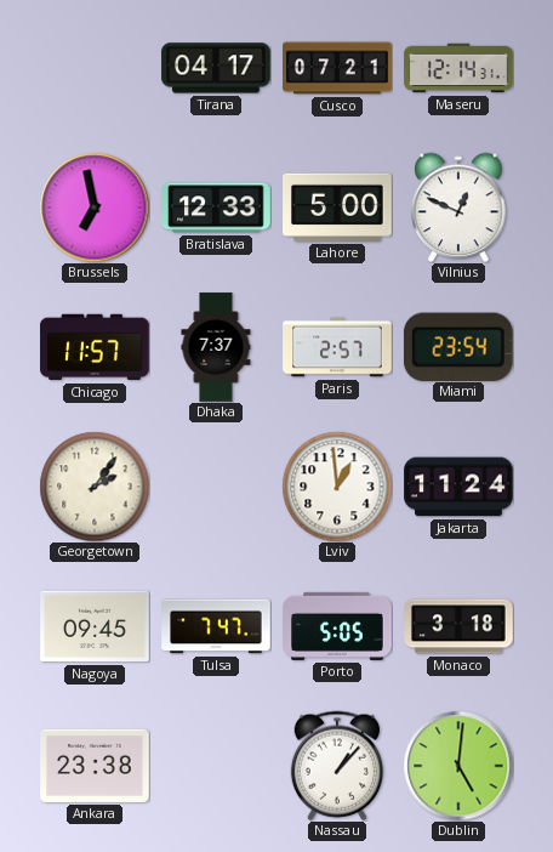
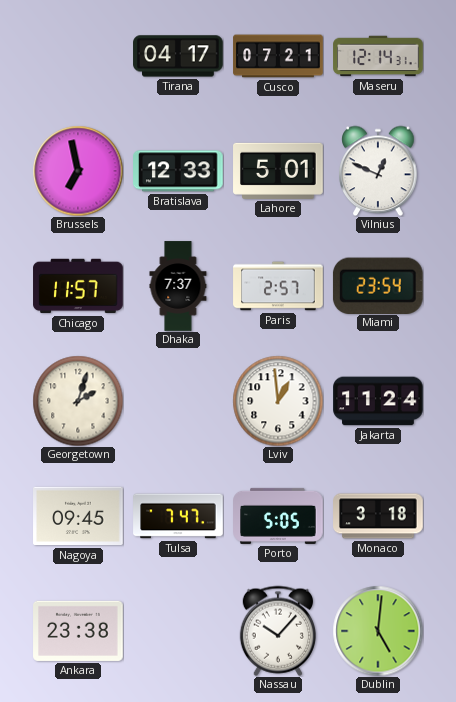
Lahore: 5:00 -> 5:01
Georgetown: 2:06 -> 2:03
Nassau: 1:07 -> 10:07
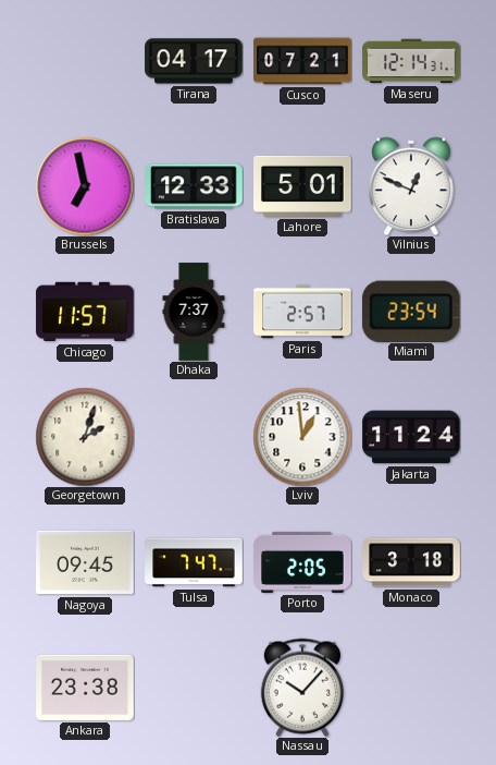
Porto: 5:05 -> 2:05
Dublin: 5:01 -> none
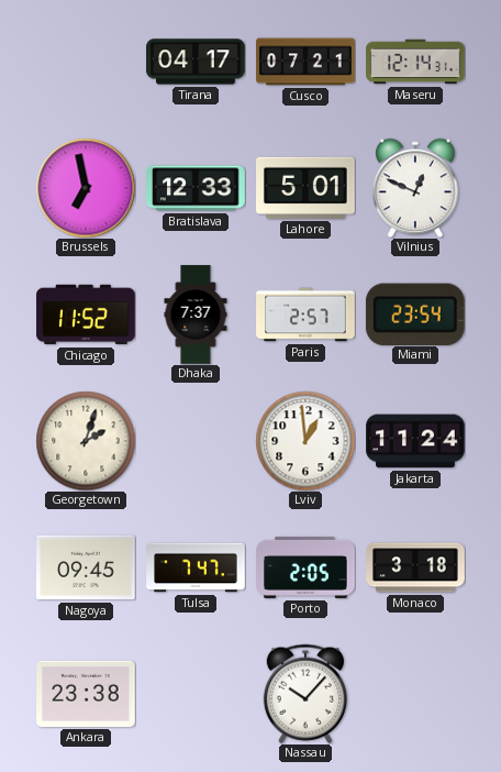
Chicago: 11:57 -> 11:52
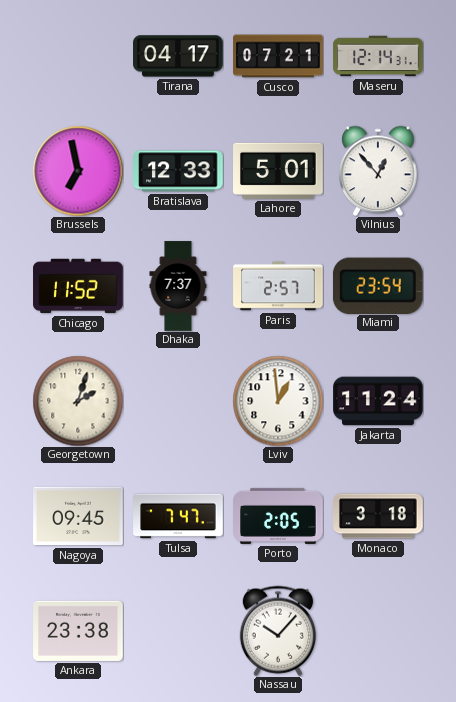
Vilnius: 12:49 -> 12:53
